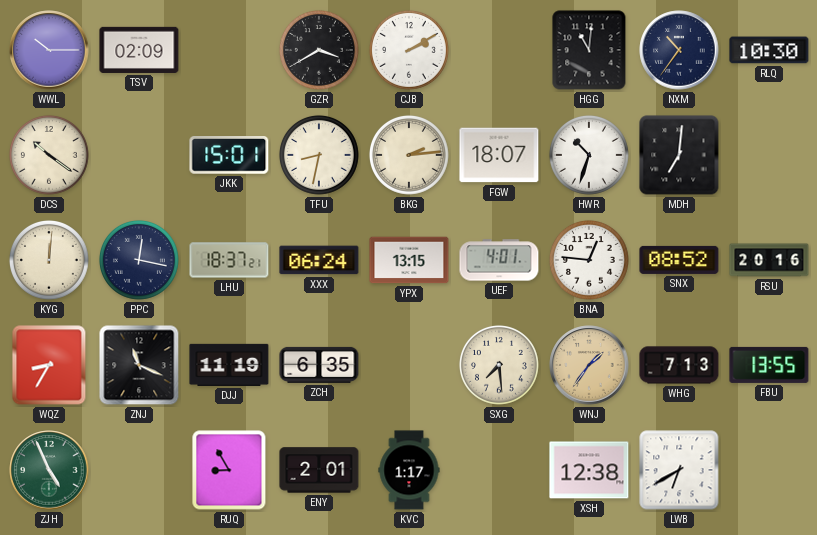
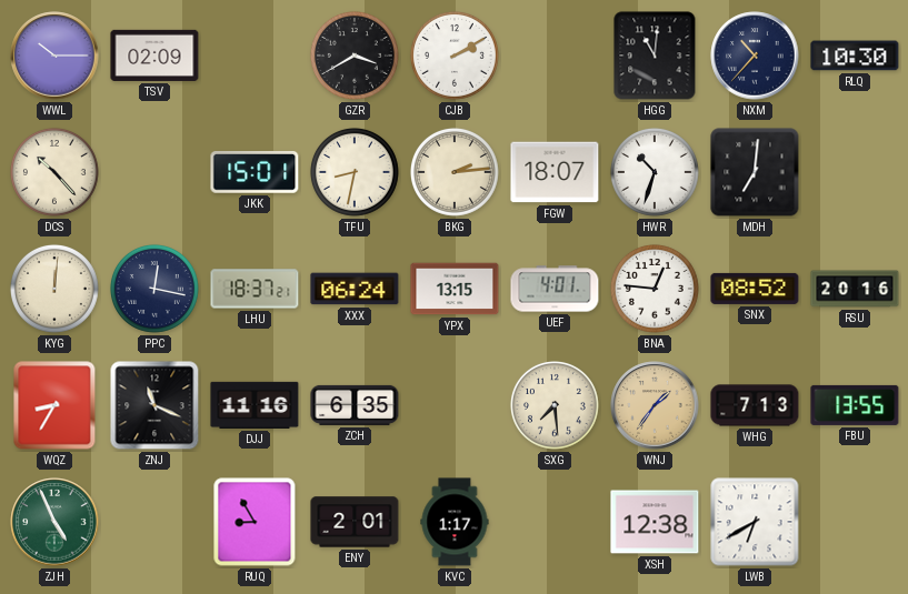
NXM: 10:36 -> 10:37
DCS: 10:21 -> 10:23
DJJ: 11:19 -> 11:16
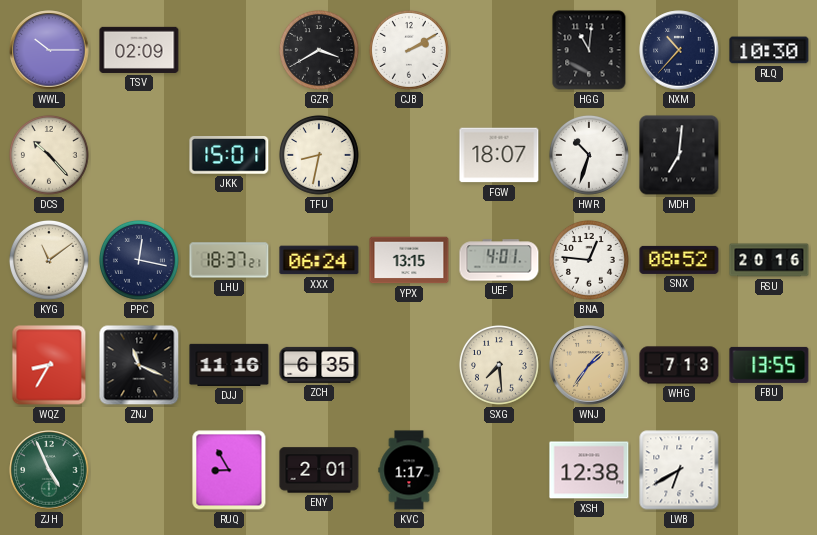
BKG: 2:14 -> none
KYG: 12:01 -> 11:09
